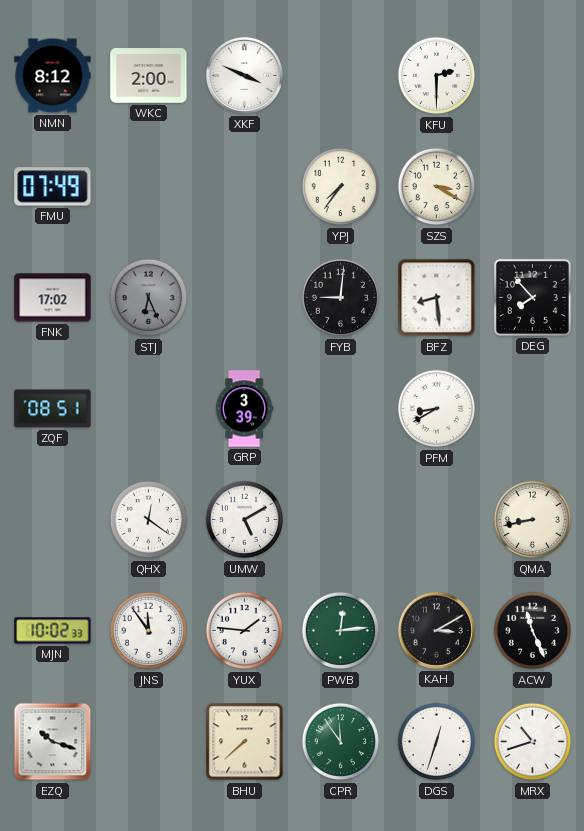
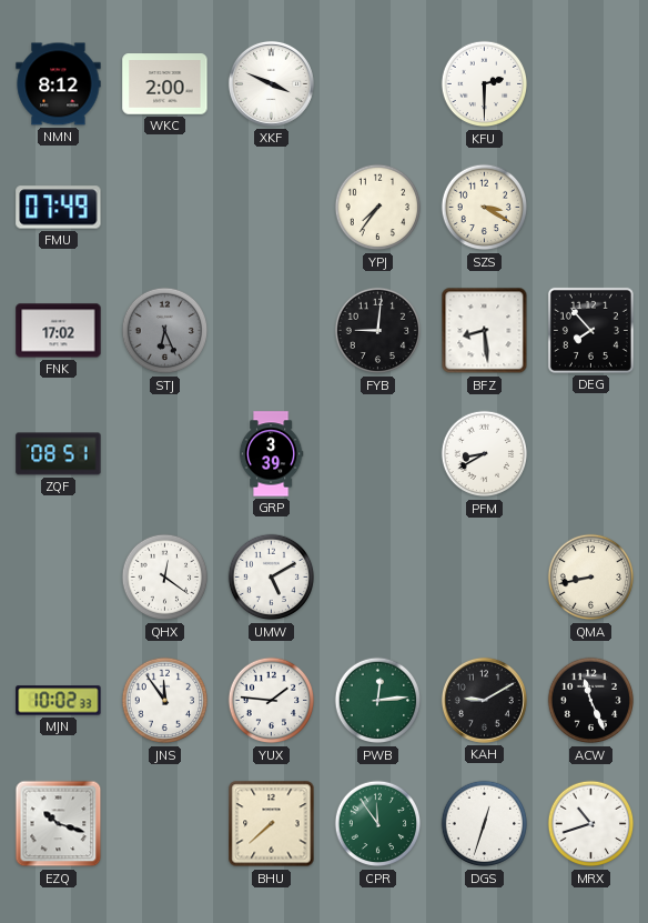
KAH: 3:10 -> 9:10
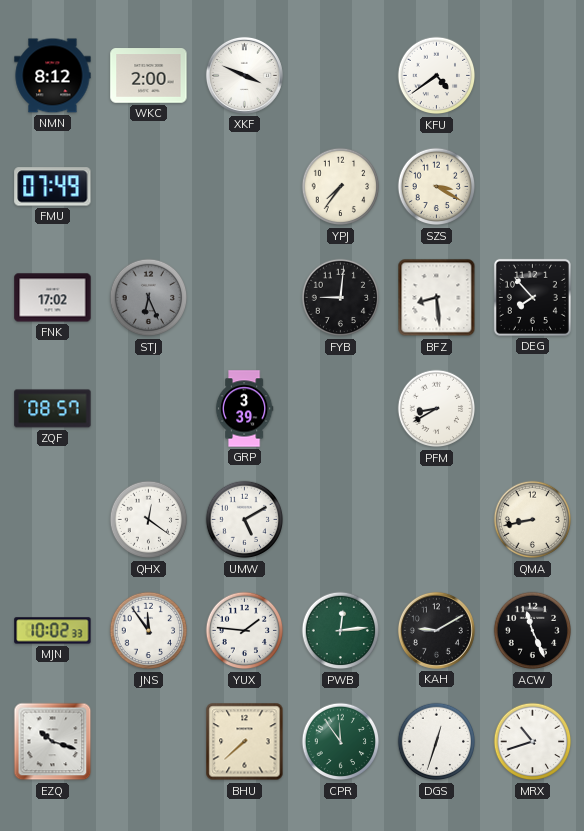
KFU: 2:30 -> 4:39
ZQF: 08:51 -> 08:57
